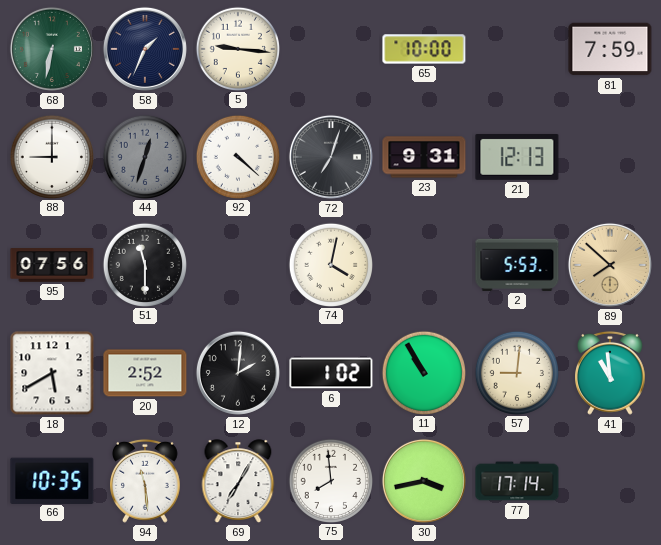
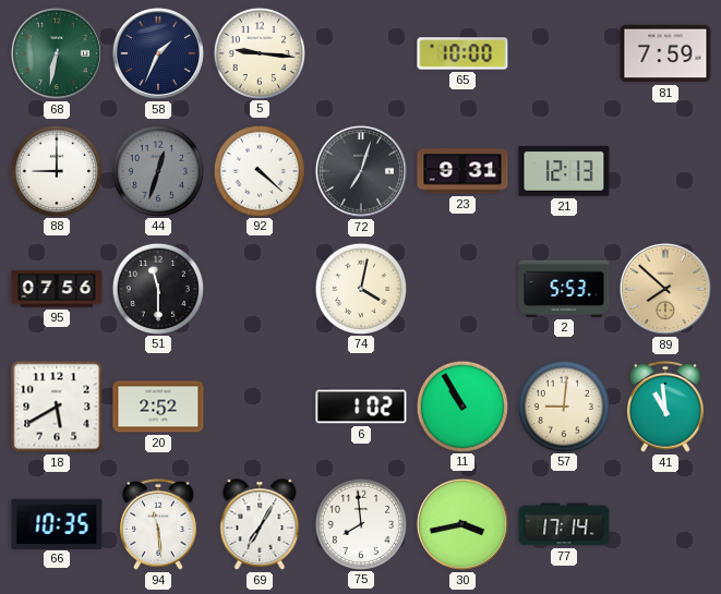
12: 2:01 -> none
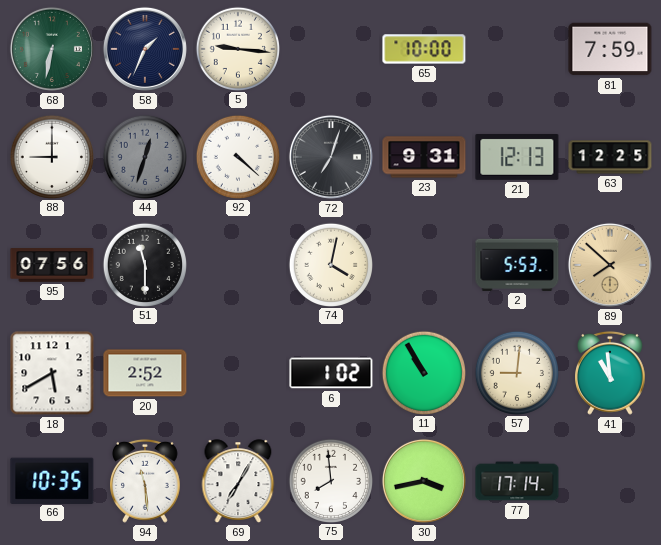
63: none -> 12:25
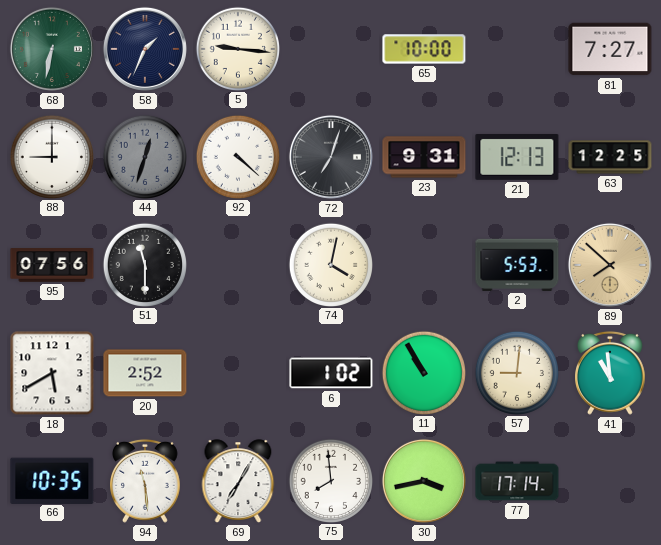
81: 7:59 -> 7:27
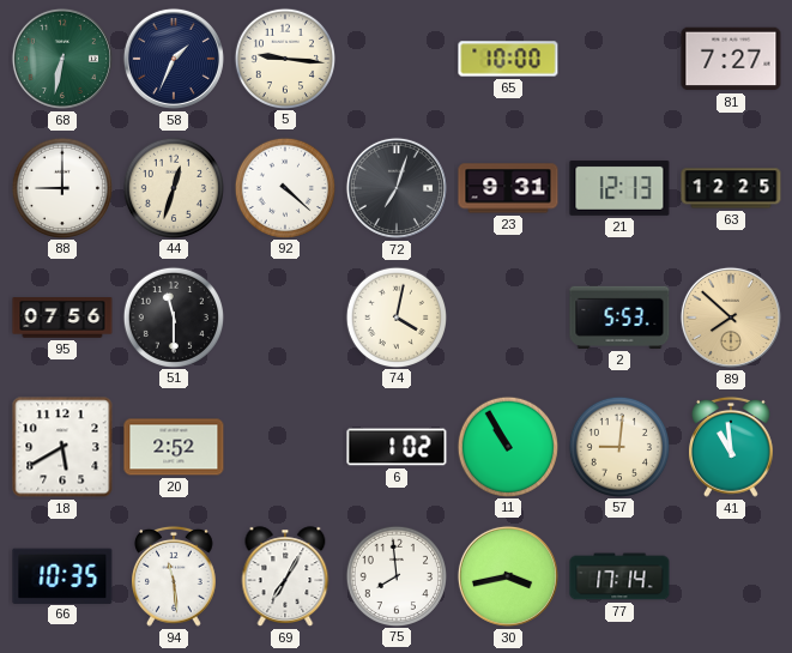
44 dial: grey -> cream
